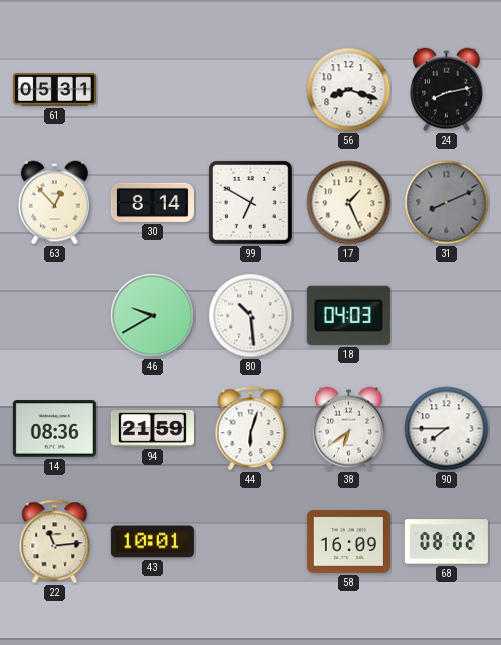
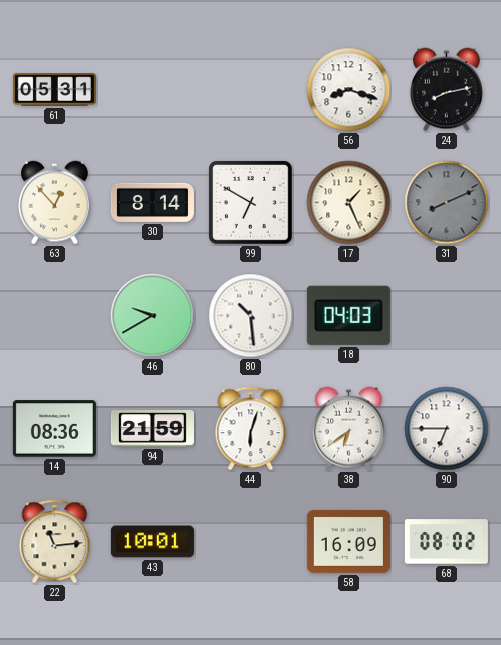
90: 7:45 -> 6:45
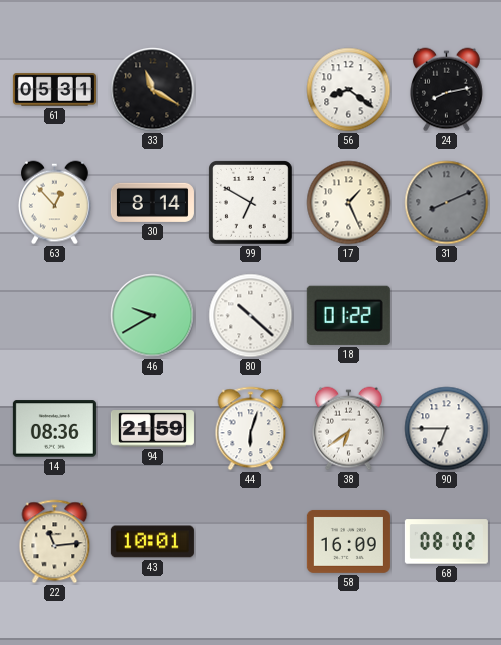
33: none -> 11:20
56: 8:18 -> 8:21
80: 10:29 -> 10:22
18: 04:03 -> 01:22
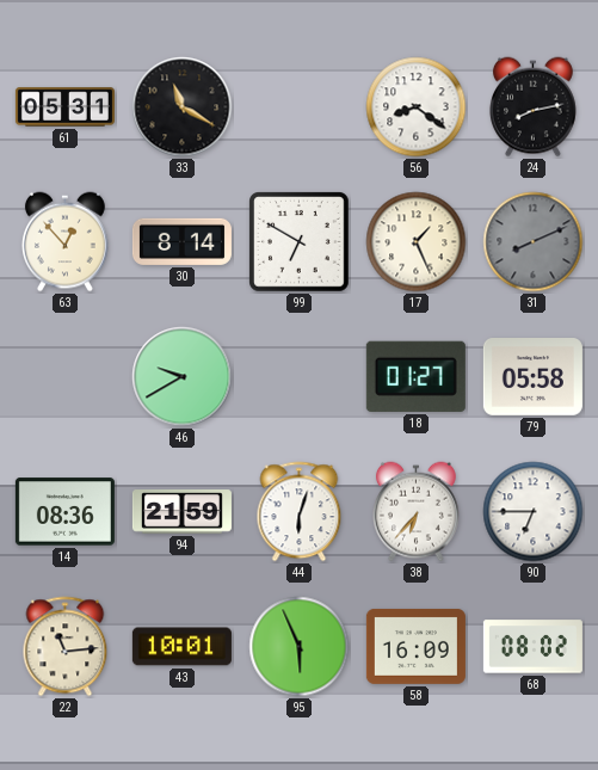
80: 10:22 -> none
18: 01:22 -> 01:27
79: none -> 05:58
38: 6:39 -> 6:37
95: none -> 5:56
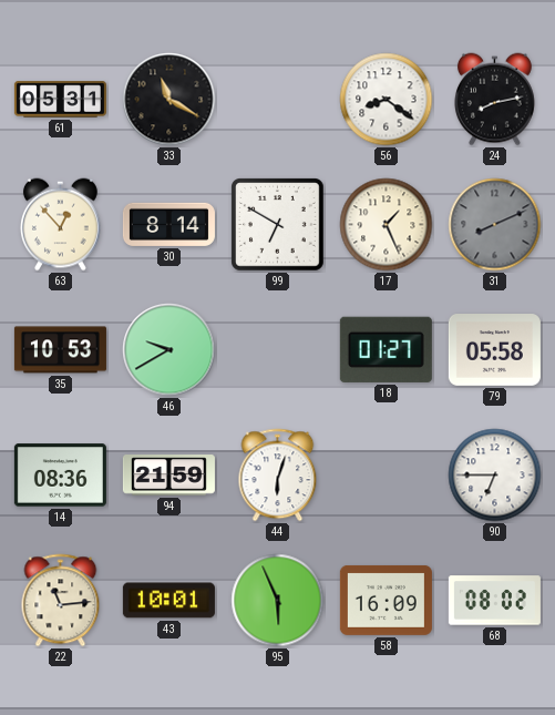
35: none -> 10:53
38: 6:37 -> none
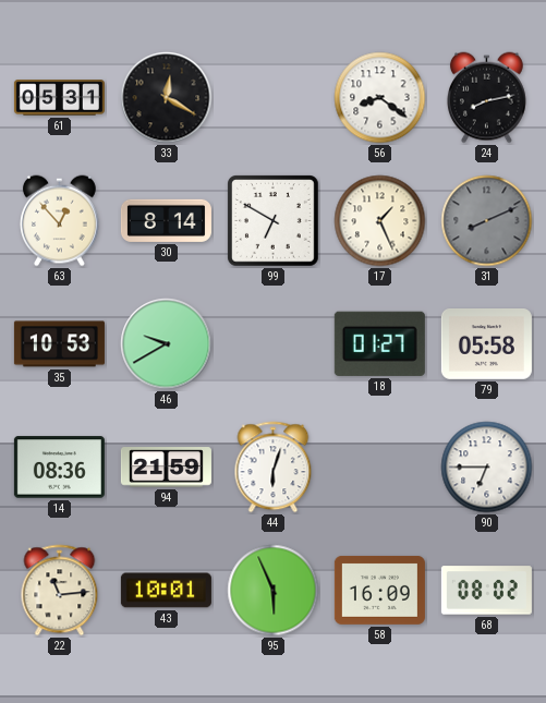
33: 11:20 -> 12:20
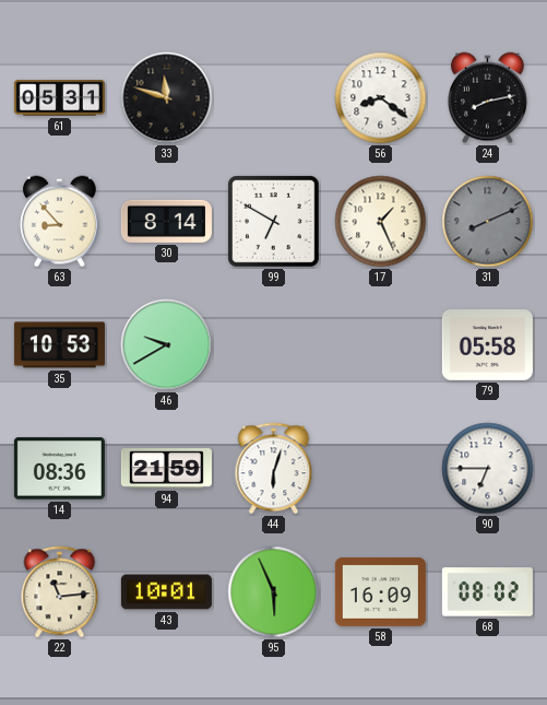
33: 12:20 -> 11:48
63: 12:53 -> 8:53
18: 01:27 -> none
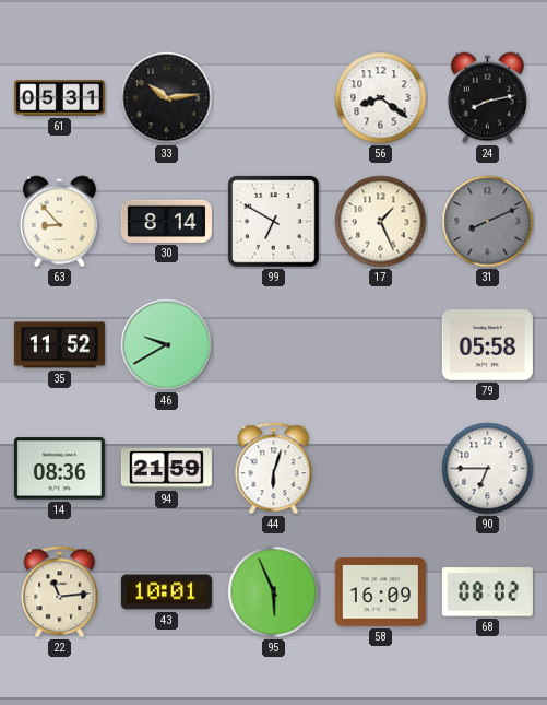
33: 11:48 -> 10:14
35: 10:53 -> 11:52
